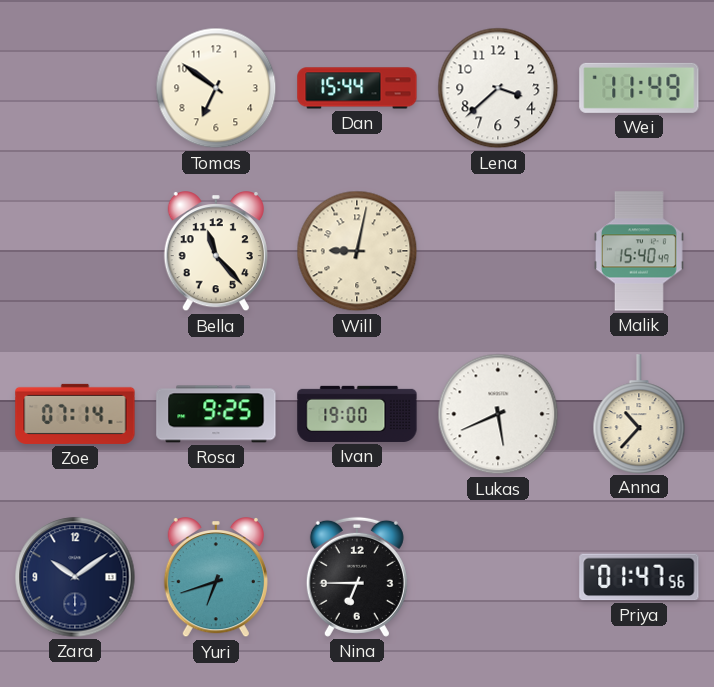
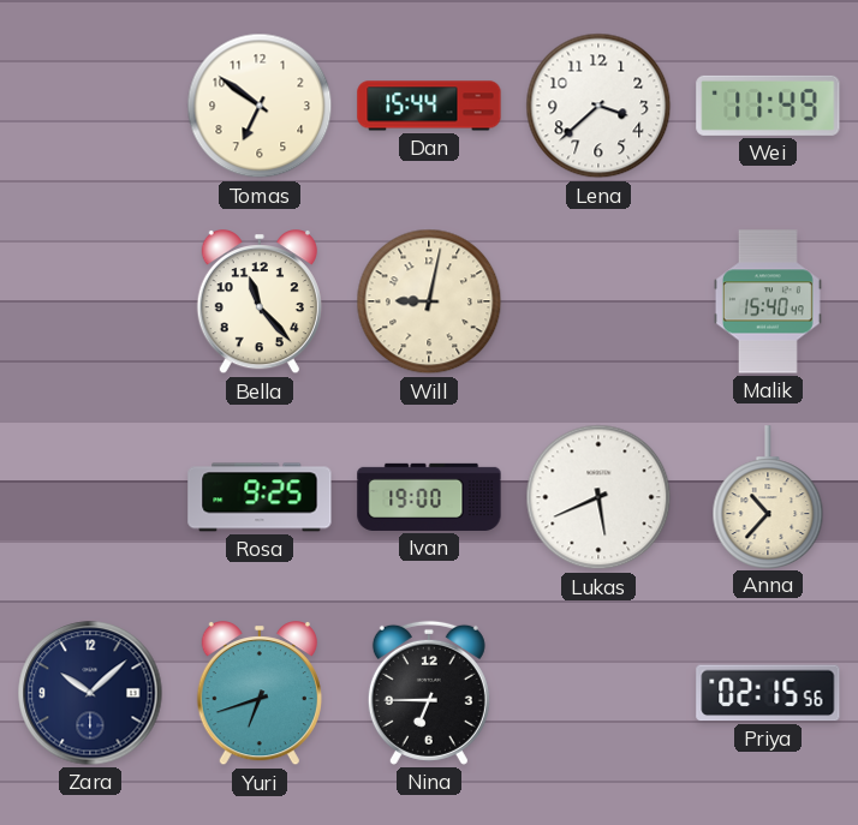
Zoe: 07:14 -> none
Zara: 10:09 -> 10:08
Priya: 01:47 -> 02:15
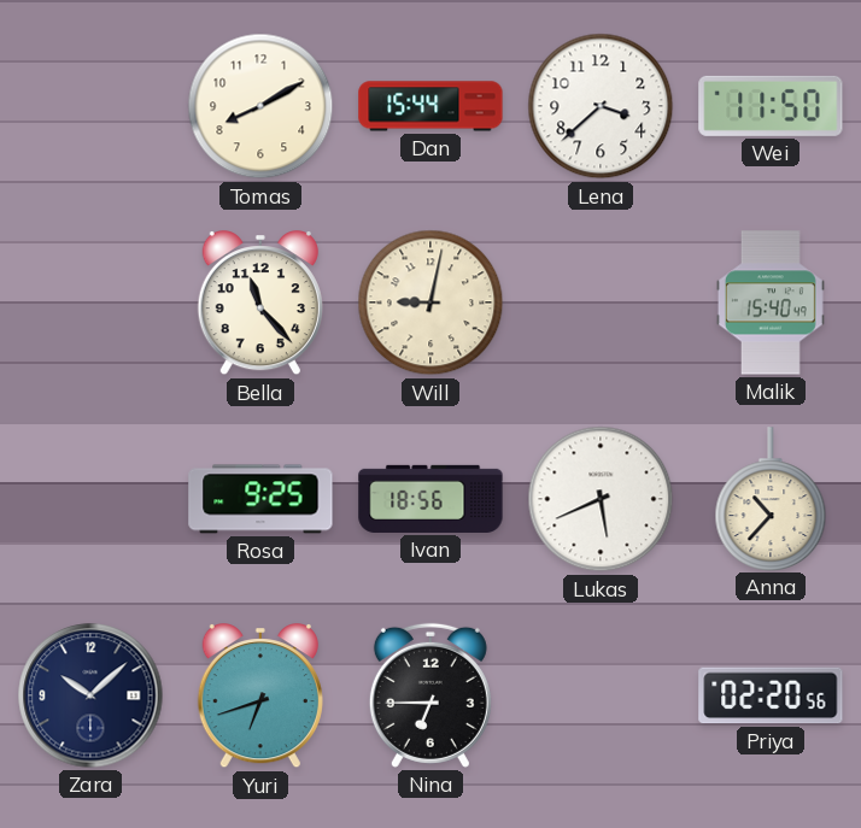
Tomas: 6:51 -> 8:10
Wei: 11:49 -> 11:50
Ivan: 19:00 -> 18:56
Priya: 02:15 -> 02:20
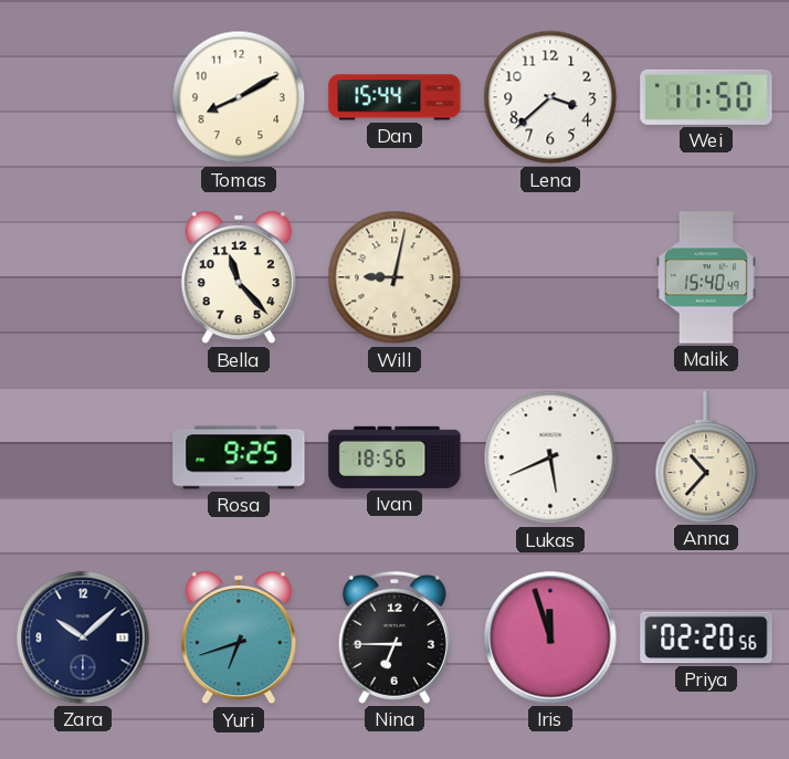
Iris: none -> 11:57
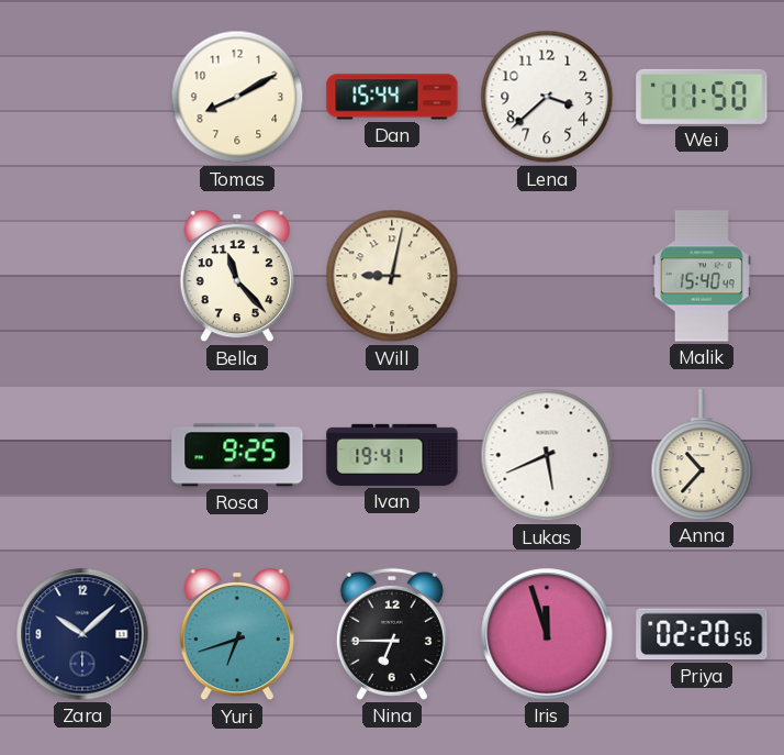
Ivan: 18:56 -> 19:41
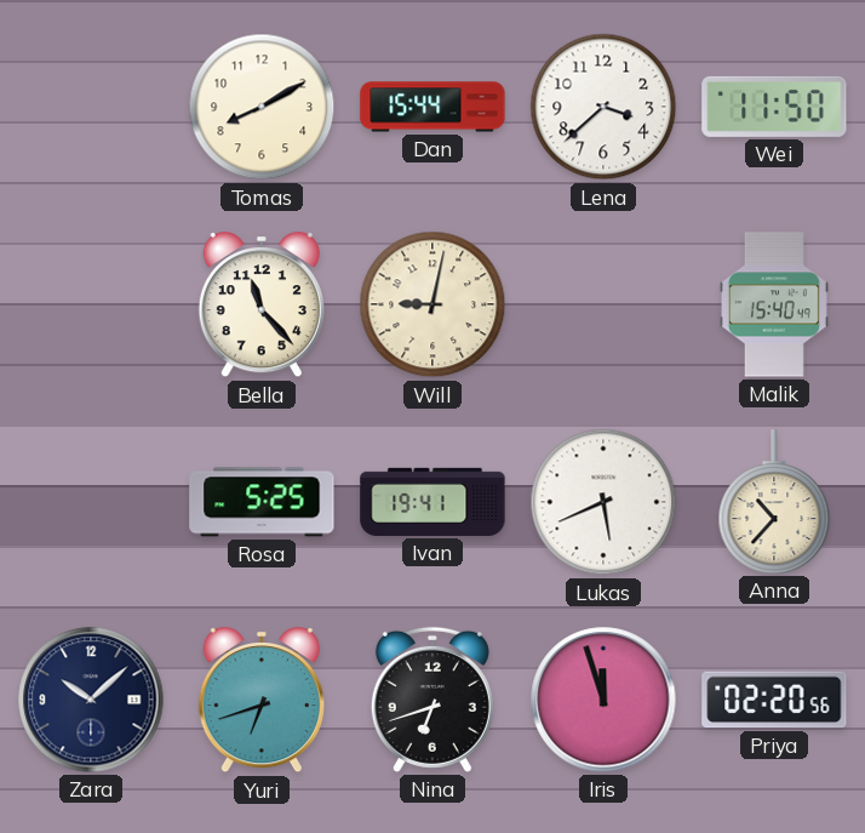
Rosa: 9:25 -> 5:25
Nina: 6:45 -> 6:42
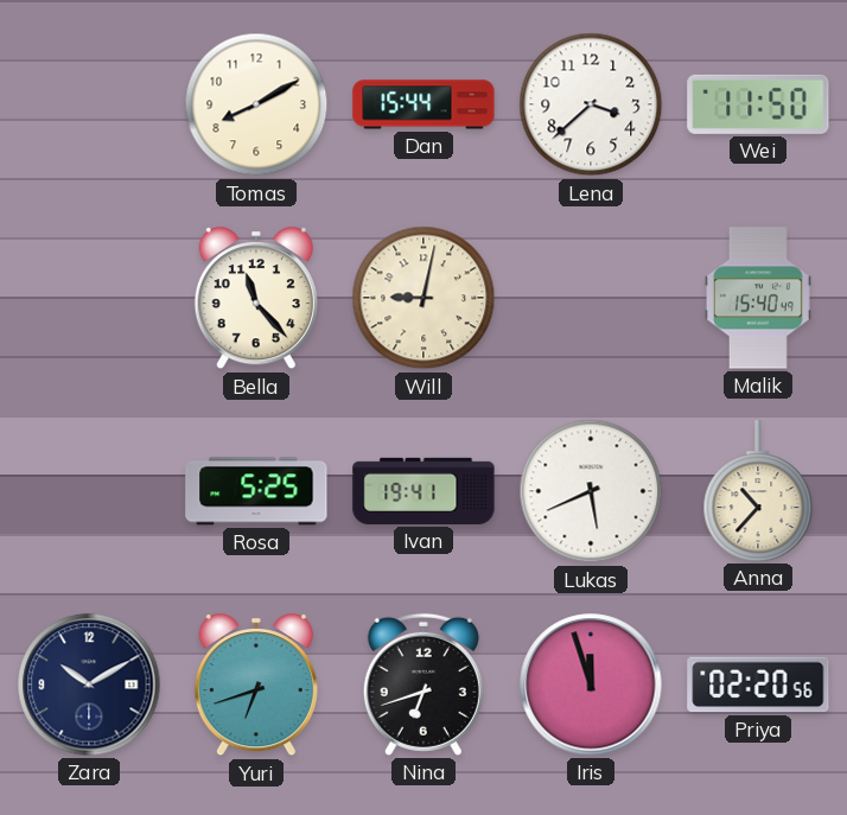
Zara: 10:08 -> 10:10
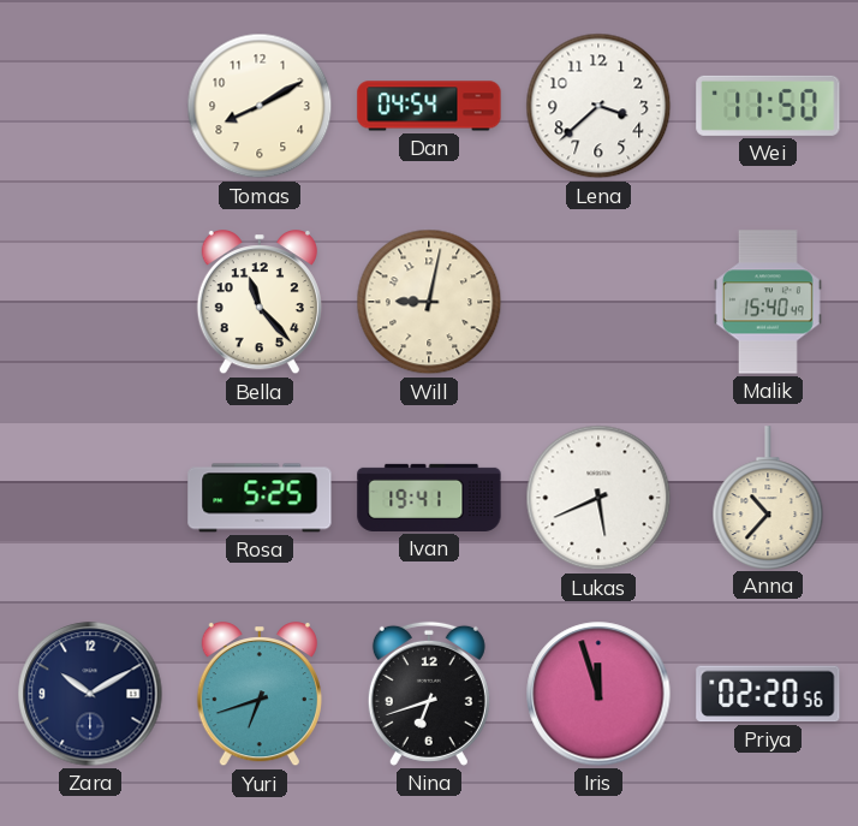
Dan: 15:44 -> 04:54
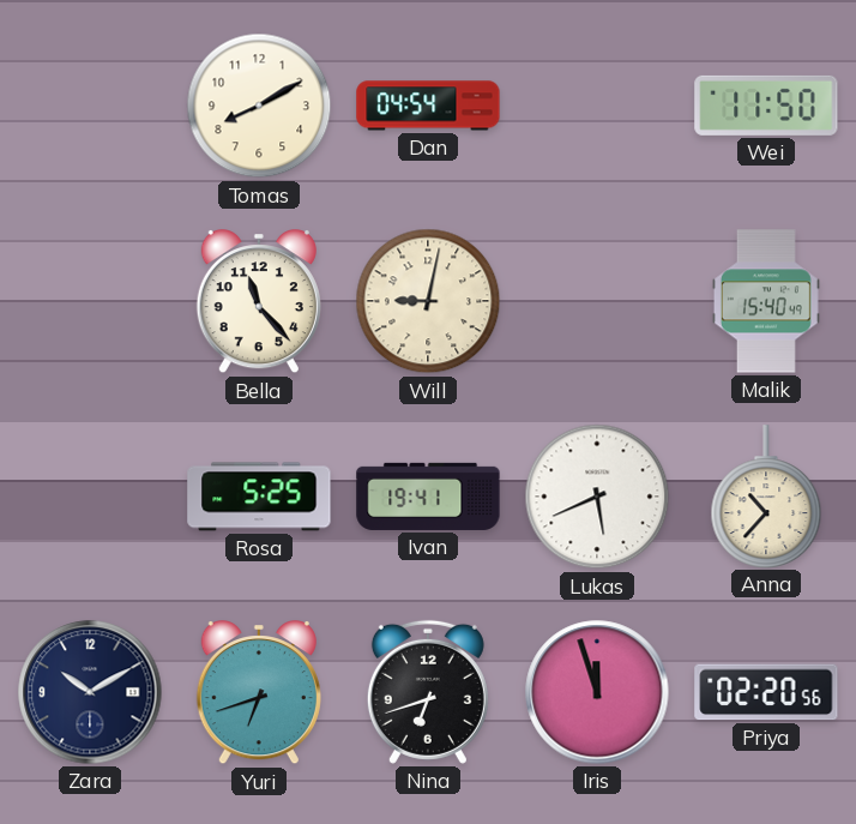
Lena: 3:38 -> none
